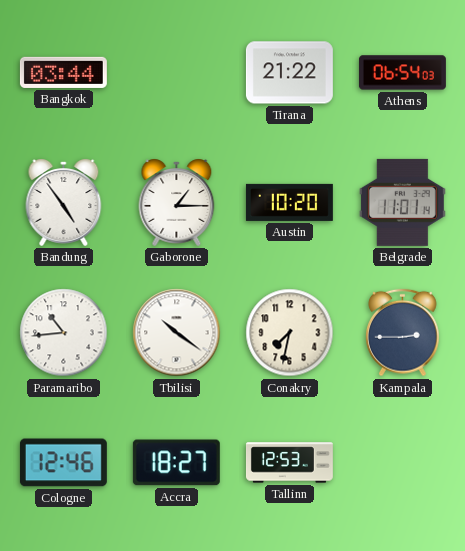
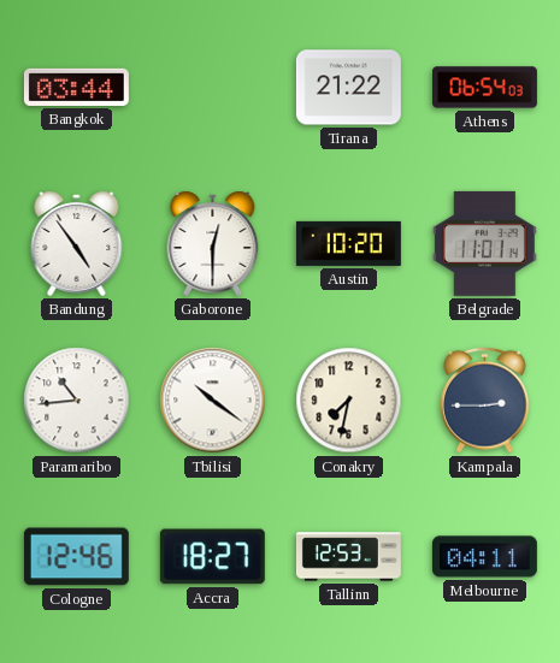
Gaborone: 1:15 -> 12:30
Melbourne: none -> 04:11
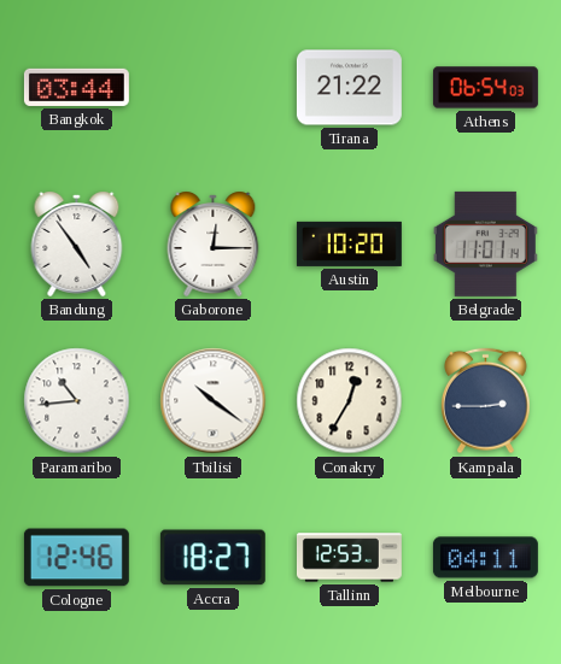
Gaborone: 12:30 -> 12:15
Conakry: 7:32 -> 12:35
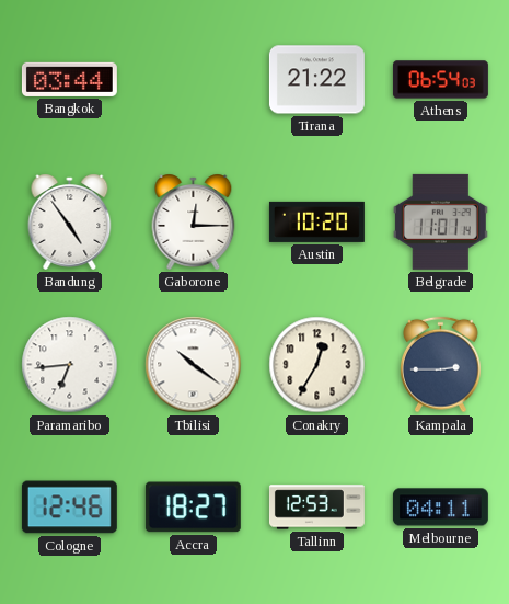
Paramaribo: 10:44 -> 6:44
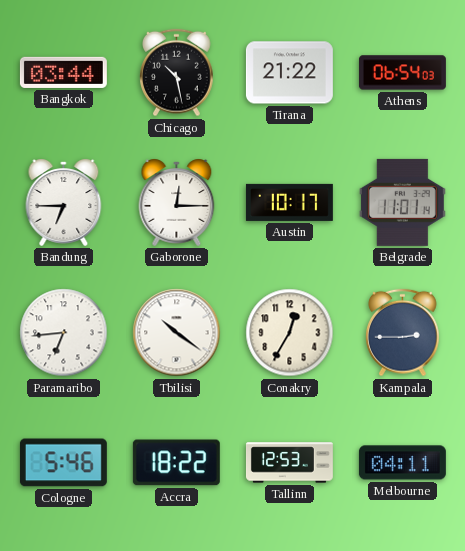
Chicago: none -> 10:28
Bandung: 4:54 -> 6:45
Austin: 10:20 -> 10:17
Cologne: 12:46 -> 5:46
Accra: 18:27 -> 18:22
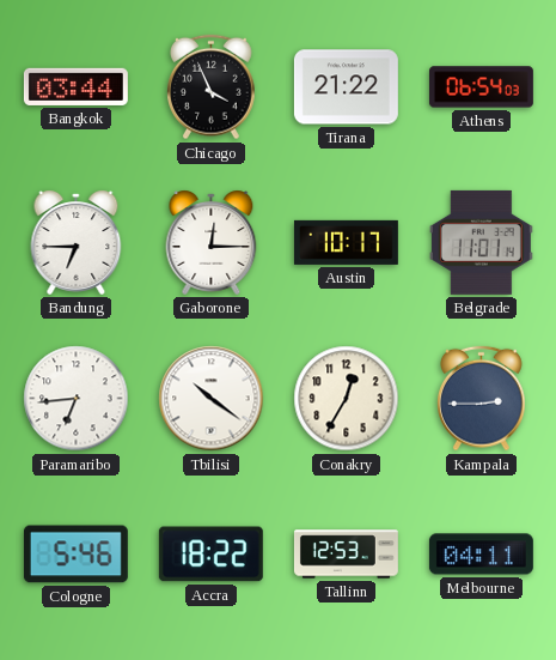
Chicago: 10:28 -> 3:56
